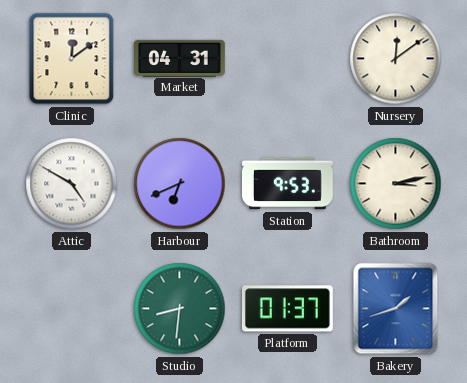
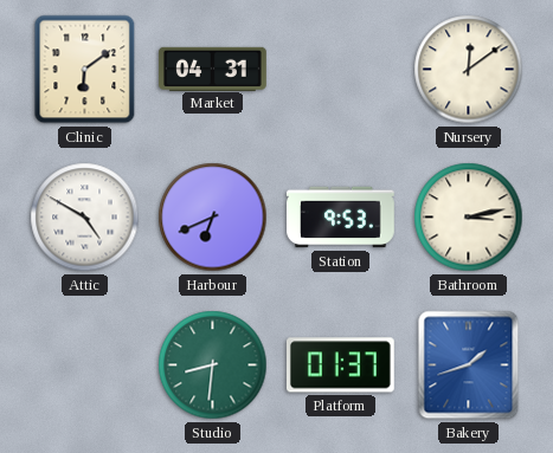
Clinic: 12:09 -> 6:09
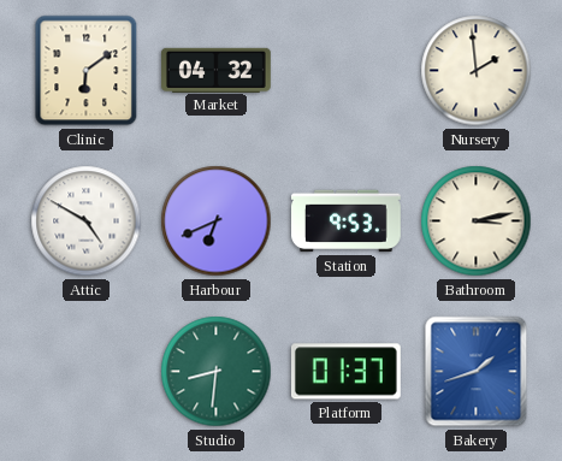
Market: 04:31 -> 04:32
Nursery: 12:09 -> 1:59
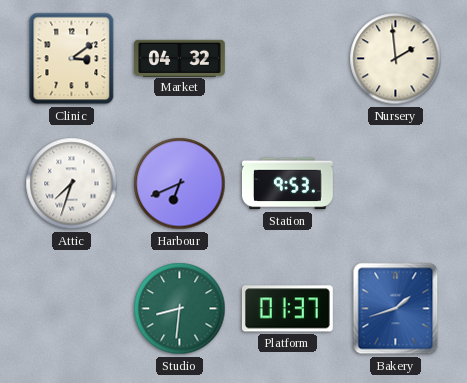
Clinic: 6:09 -> 3:09
Attic: 4:50 -> 7:33
Bathroom: 3:13 -> none
